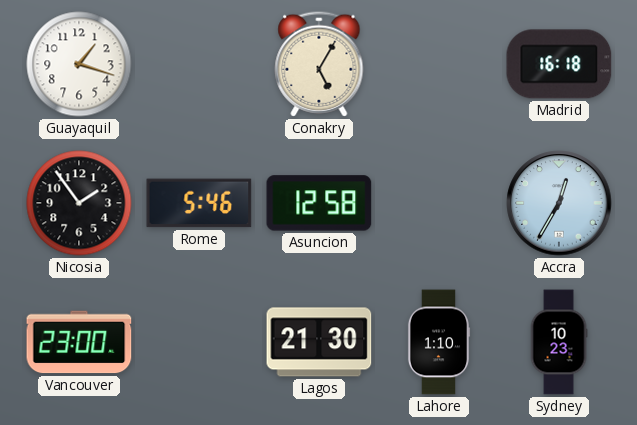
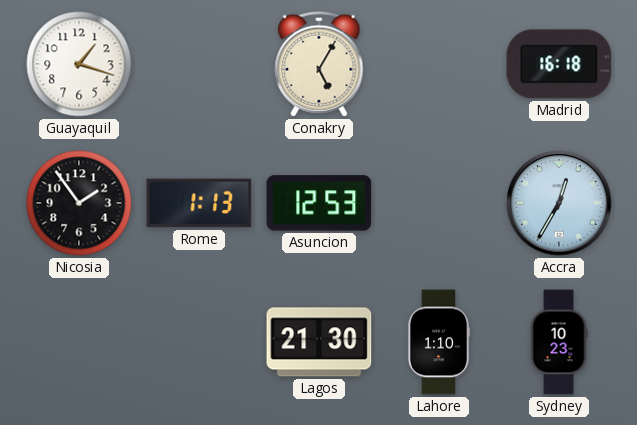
Rome: 5:46 -> 1:13
Asuncion: 12:58 -> 12:53
Vancouver: 23:00 -> none
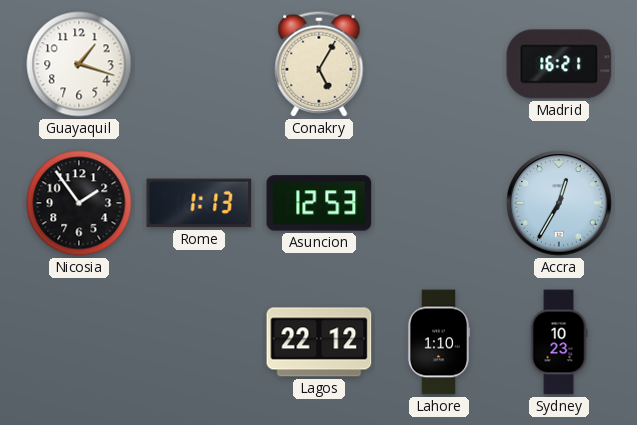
Madrid: 16:18 -> 16:21
Lagos: 21:30 -> 22:12
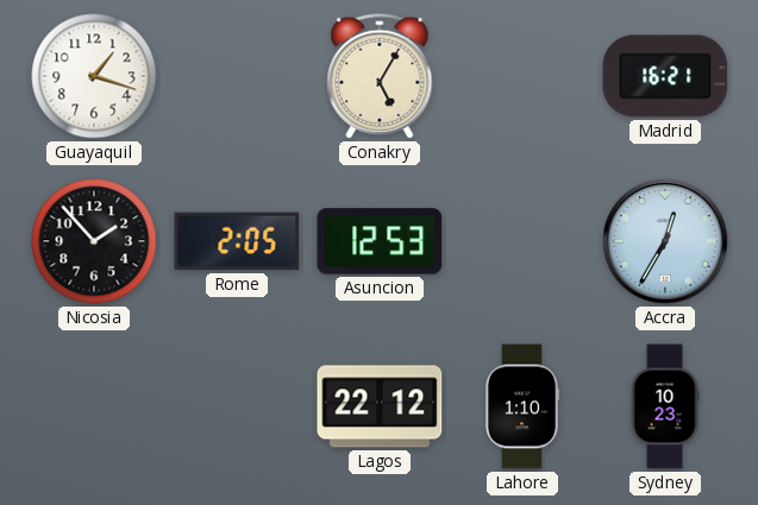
Nicosia: 1:54 -> 1:53
Rome: 1:13 -> 2:05
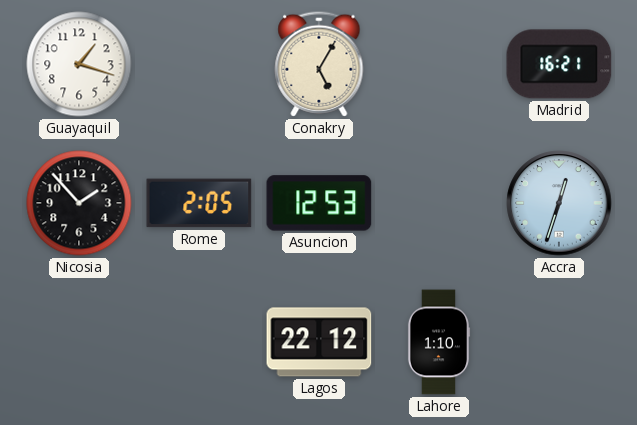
Accra: 12:35 -> 12:33
Sydney: 10:23 -> none
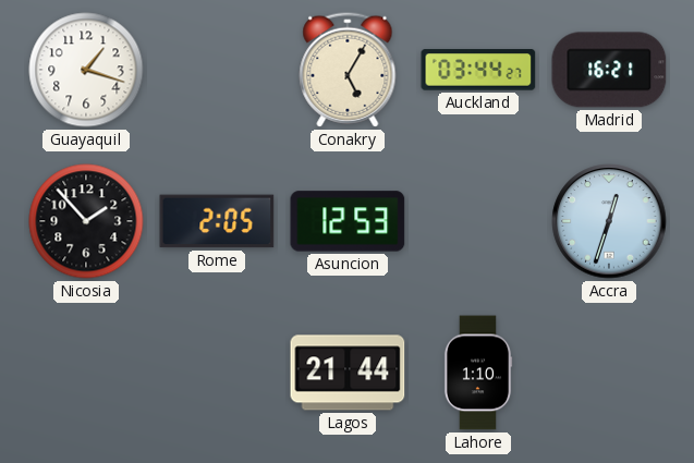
Auckland: none -> 03:44
Lagos: 22:12 -> 21:44
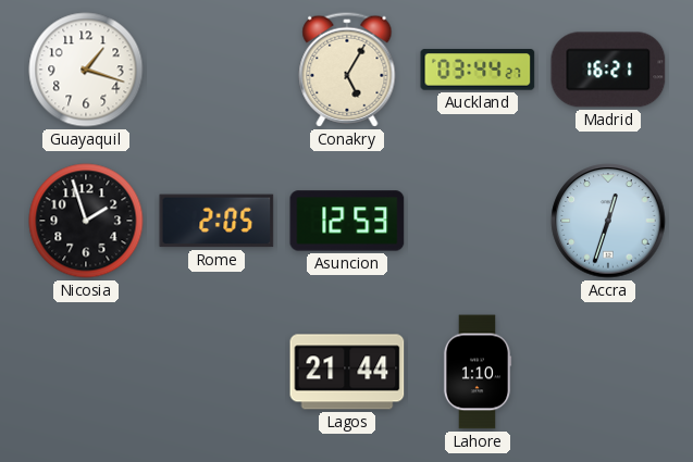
Nicosia: 1:53 -> 1:57
